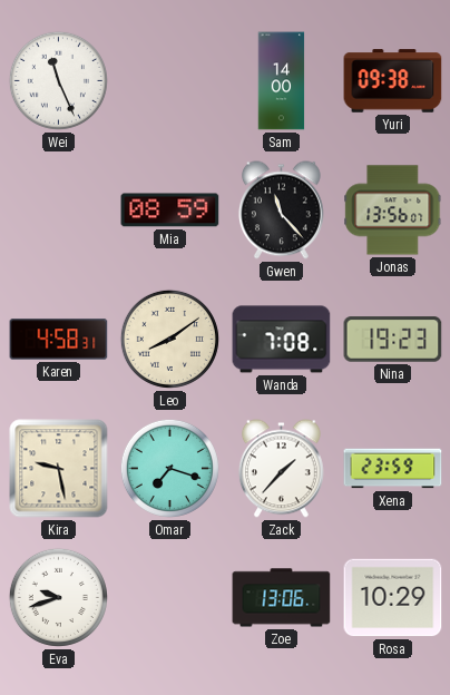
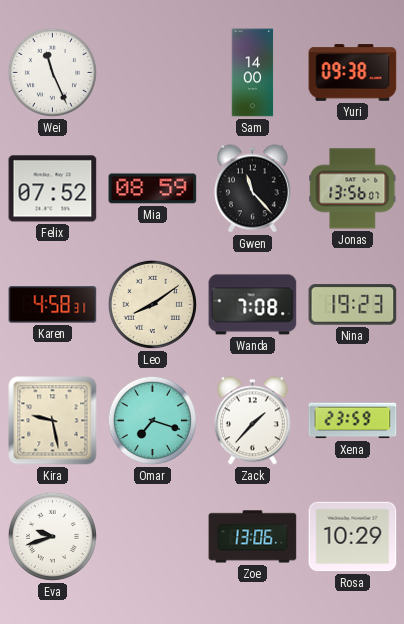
Felix: none -> 07:52
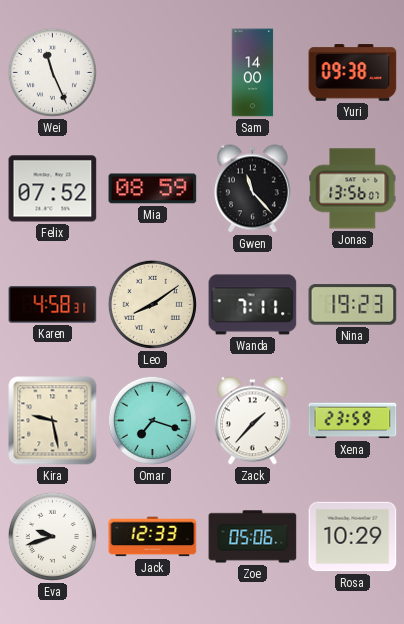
Wanda: 7:08 -> 7:11
Jack: none -> 12:33
Zoe: 13:06 -> 05:06
